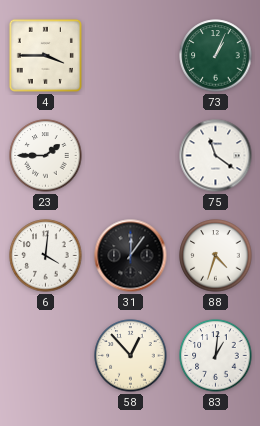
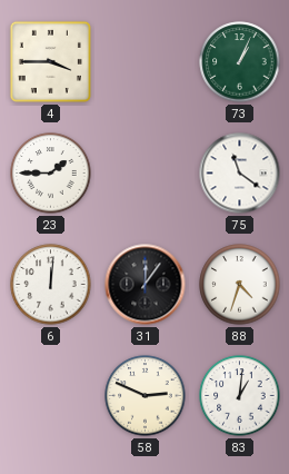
6: 4:01 -> 12:01
58: 12:53 -> 2:49
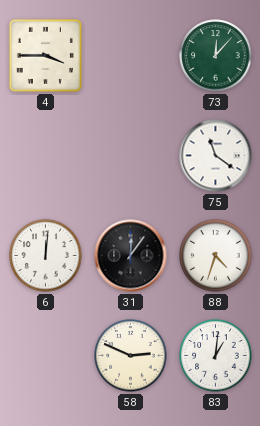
73: 1:04 -> 12:07
23: 1:45 -> none
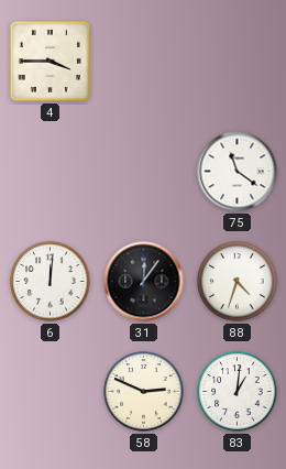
73: 12:07 -> none
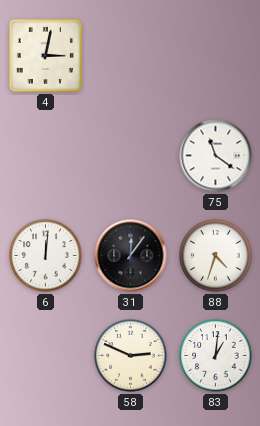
4: 3:45 -> 3:02
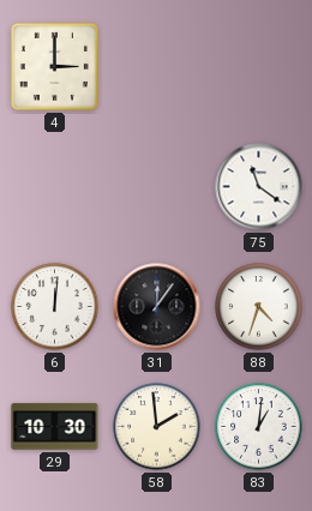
4: 3:02 -> 3:00
29: none -> 10:30
58: 2:49 -> 1:59
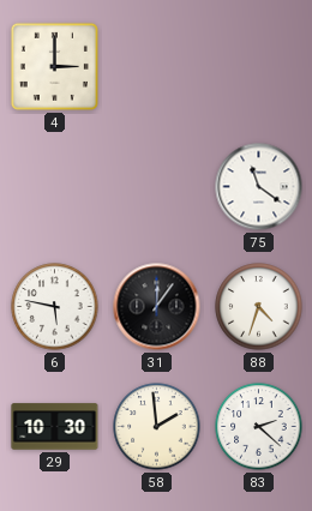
6: 12:01 -> 5:47
83: 1:01 -> 2:22
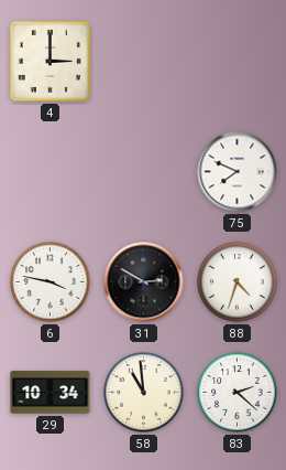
75: 11:21 -> 7:49
6: 5:47 -> 3:47
31: 12:06 -> 2:50
29: 10:30 -> 10:34
58: 1:59 -> 10:59
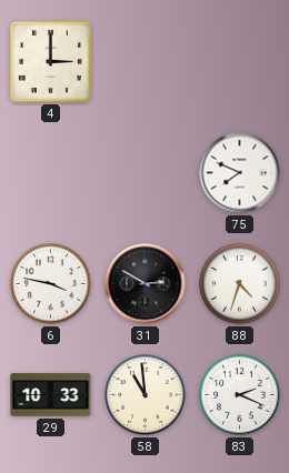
29: 10:34 -> 10:33
83: 2:22 -> 2:19
